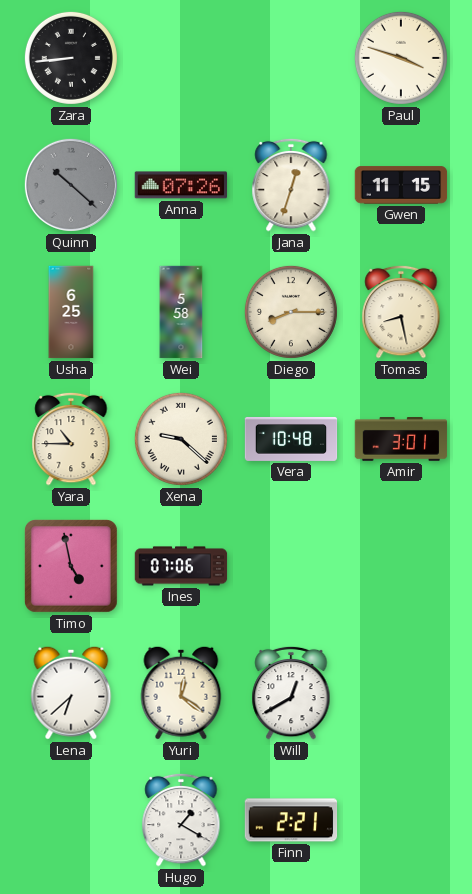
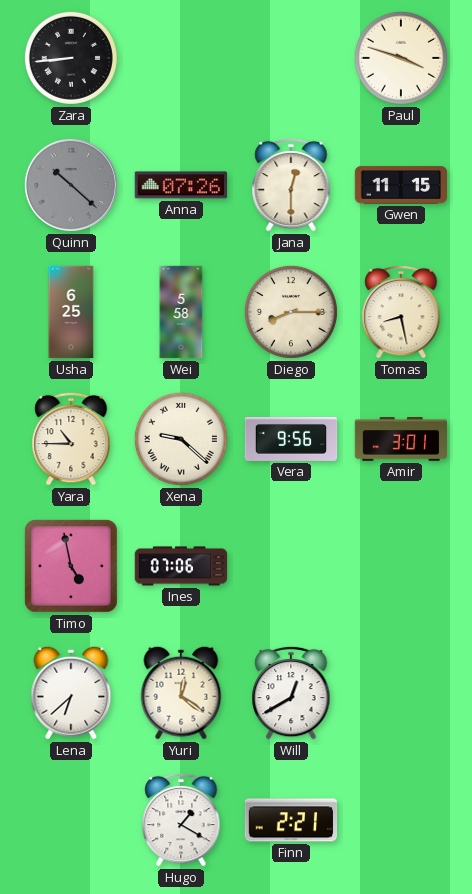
Jana: 12:33 -> 12:30
Vera: 10:48 -> 9:56
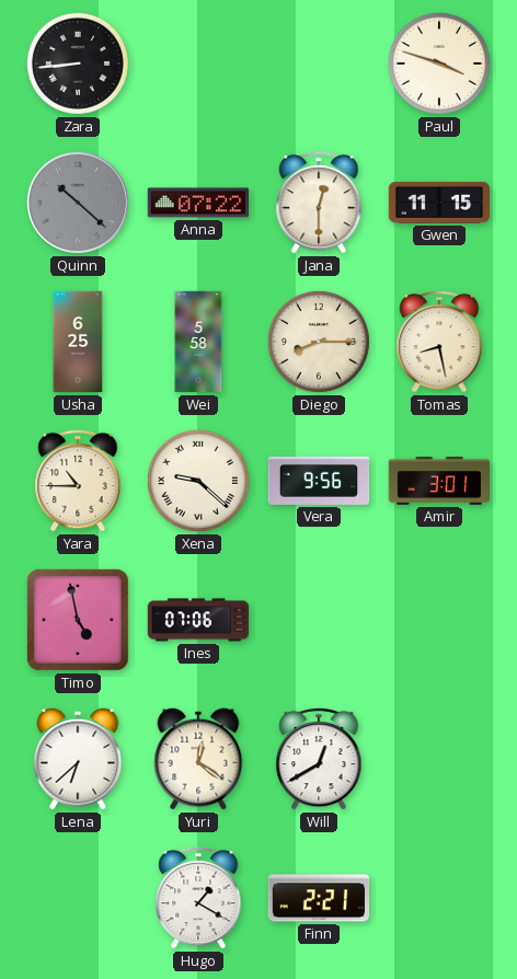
Anna: 07:26 -> 07:22
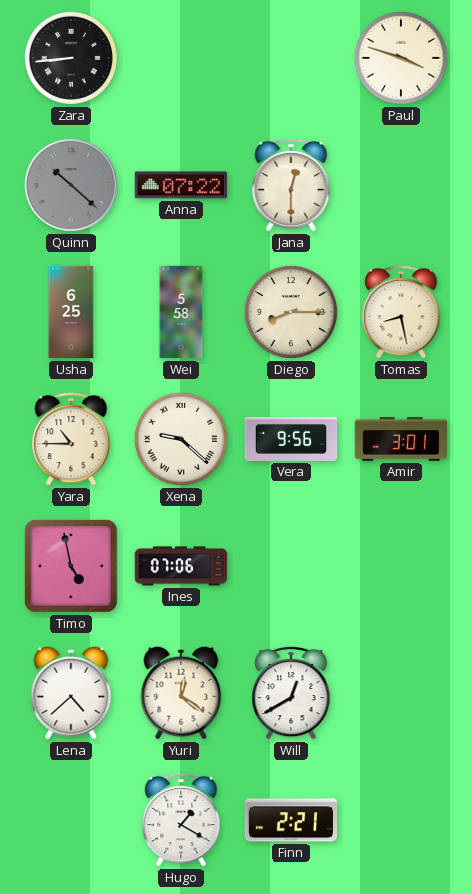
Gwen: 11:15 -> none
Lena: 6:38 -> 4:38
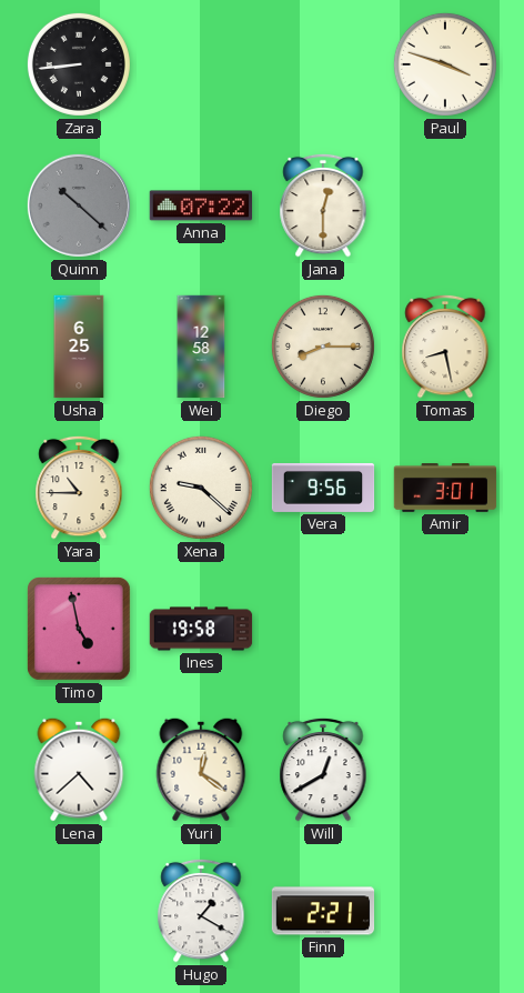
Wei: 5:58 -> 12:58
Ines: 07:06 -> 19:58
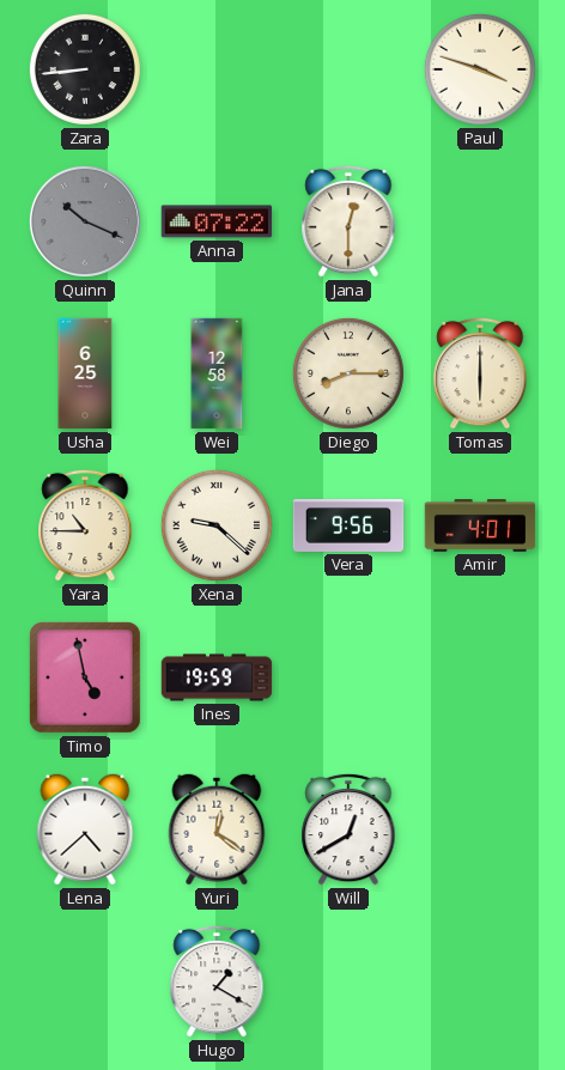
Quinn: 10:22 -> 10:19
Tomas: 8:28 -> 6:00
Amir: 3:01 -> 4:01
Ines: 19:58 -> 19:59
Finn: 2:21 -> none
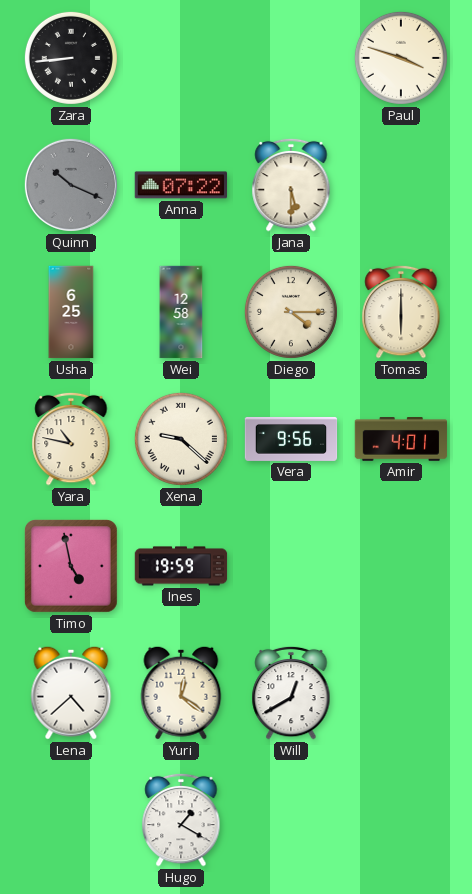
Jana: 12:30 -> 5:30
Diego: 8:15 -> 4:15
Yara: 10:45 -> 10:47
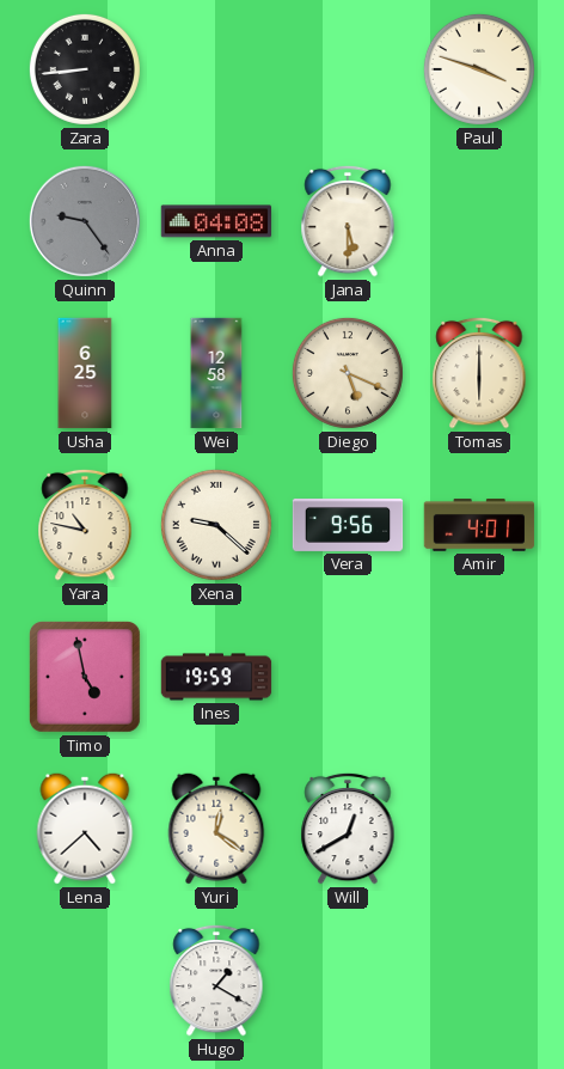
Quinn: 10:19 -> 9:24
Anna: 07:22 -> 04:08
Diego: 4:15 -> 5:19
